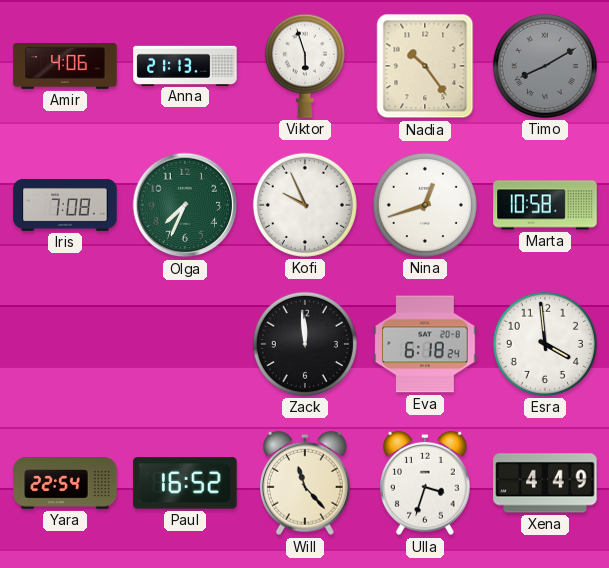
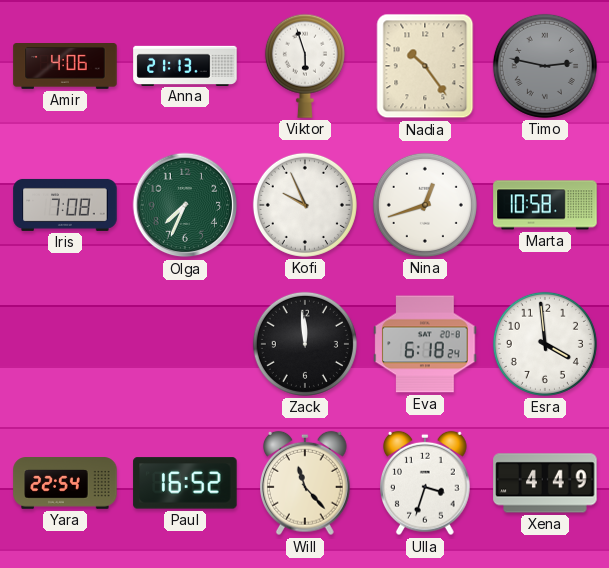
Timo: 8:10 -> 2:47
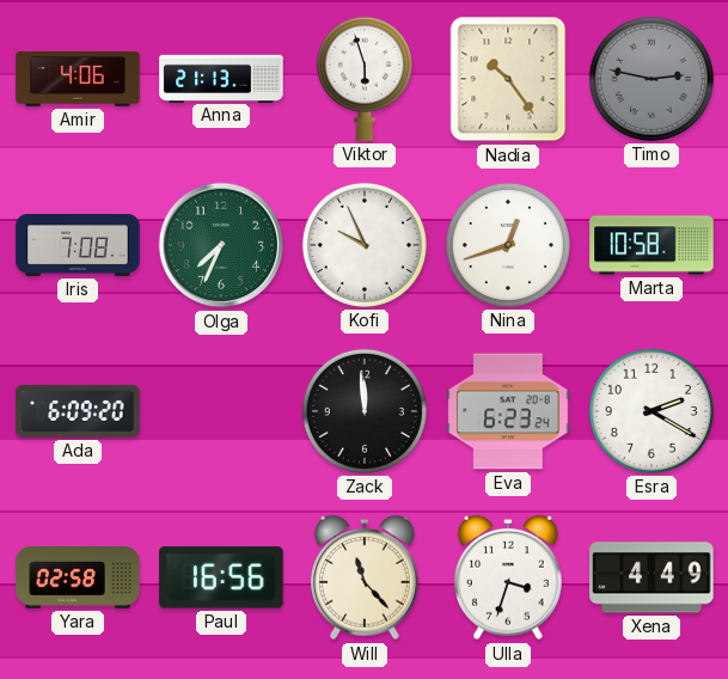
Ada: none -> 6:09
Eva: 6:18 -> 6:23
Esra: 3:59 -> 2:20
Yara: 22:54 -> 02:58
Paul: 16:52 -> 16:56
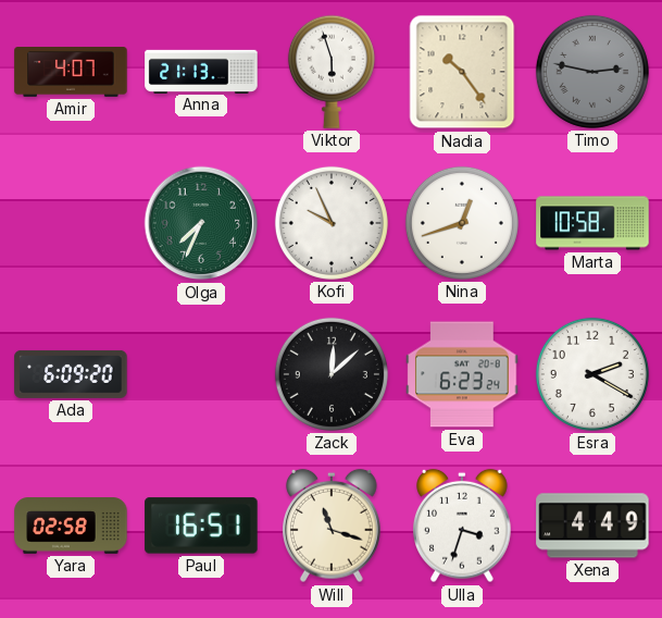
Amir: 4:06 -> 4:07
Iris: 7:08 -> none
Zack: 11:59 -> 12:08
Paul: 16:56 -> 16:51
Will: 11:23 -> 11:18
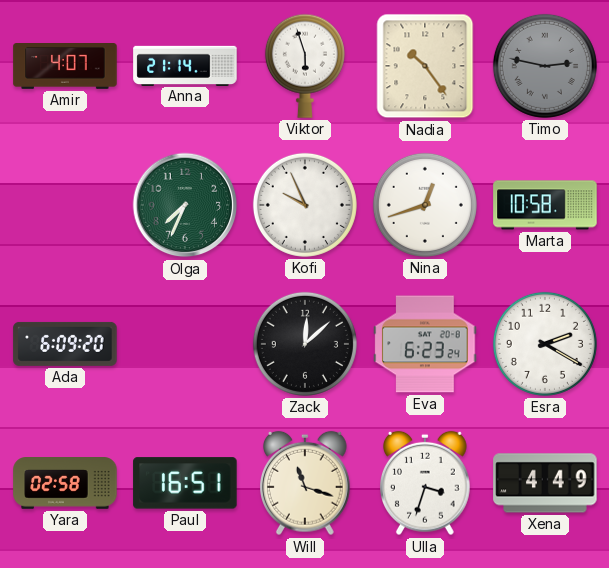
Anna: 21:13 -> 21:14
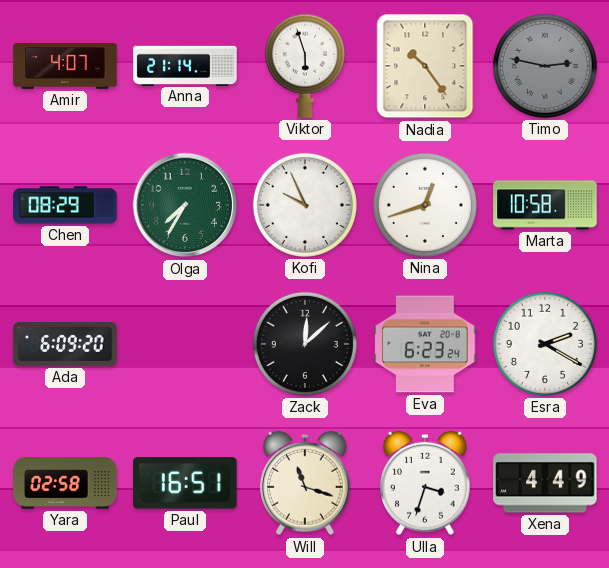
Chen: none -> 08:29
Olga: 7:34 -> 7:35
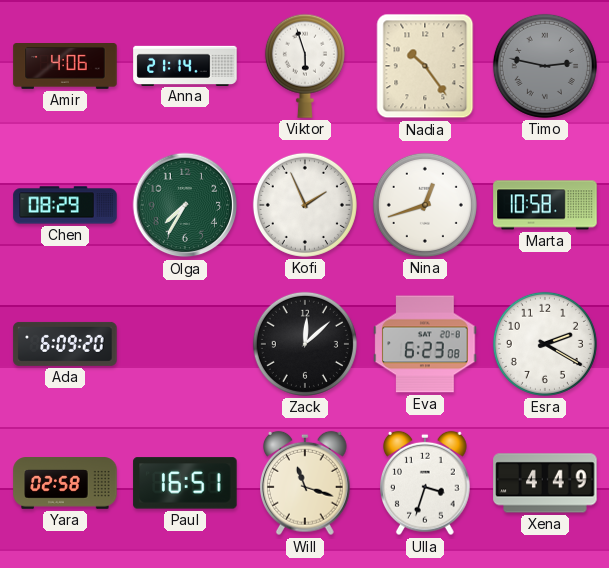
Amir: 4:07 -> 4:06
Kofi: 9:56 -> 1:56
Eva: 6:23:24 -> 6:23:08
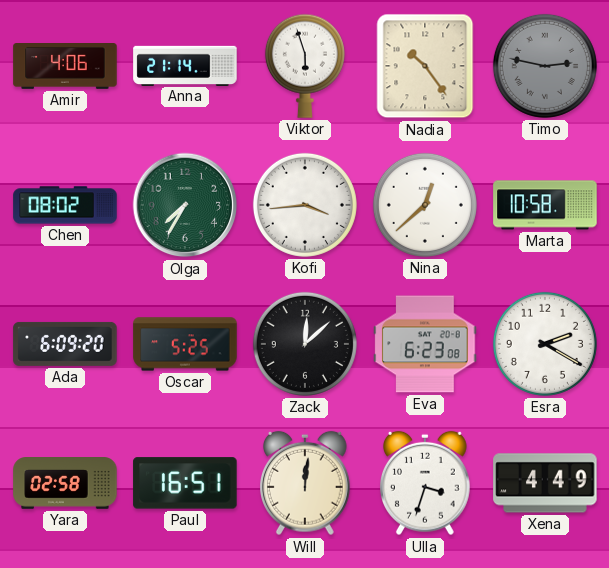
Chen: 08:29 -> 08:02
Kofi: 1:56 -> 3:44
Nina: 12:42 -> 12:38
Oscar: none -> 5:25
Will: 11:18 -> 12:01
